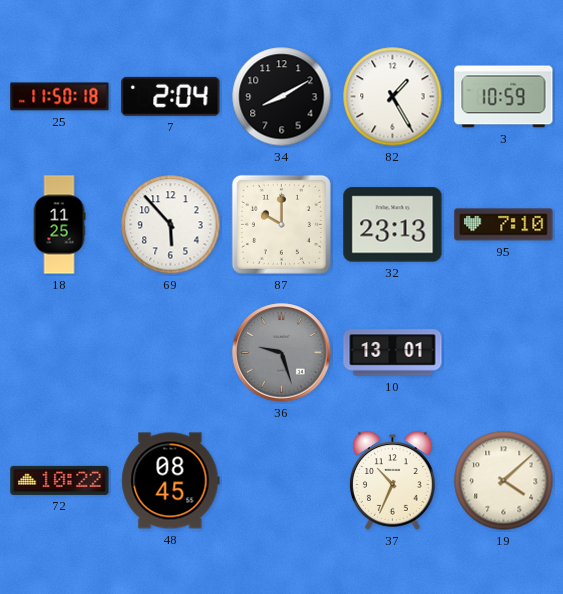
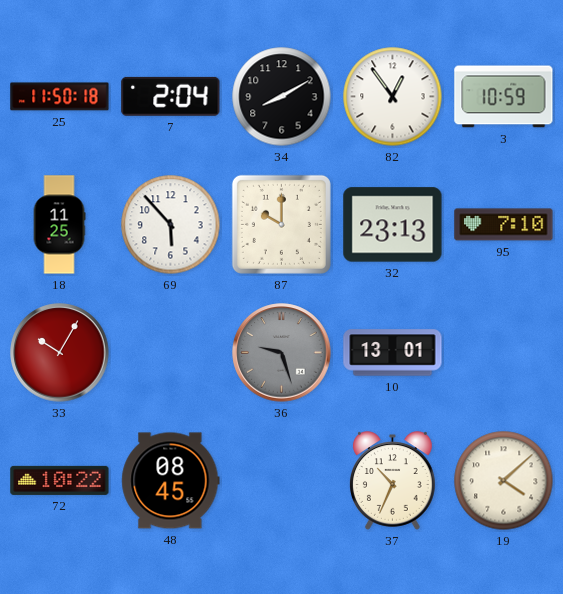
82: 1:25 -> 12:54
33: none -> 10:05
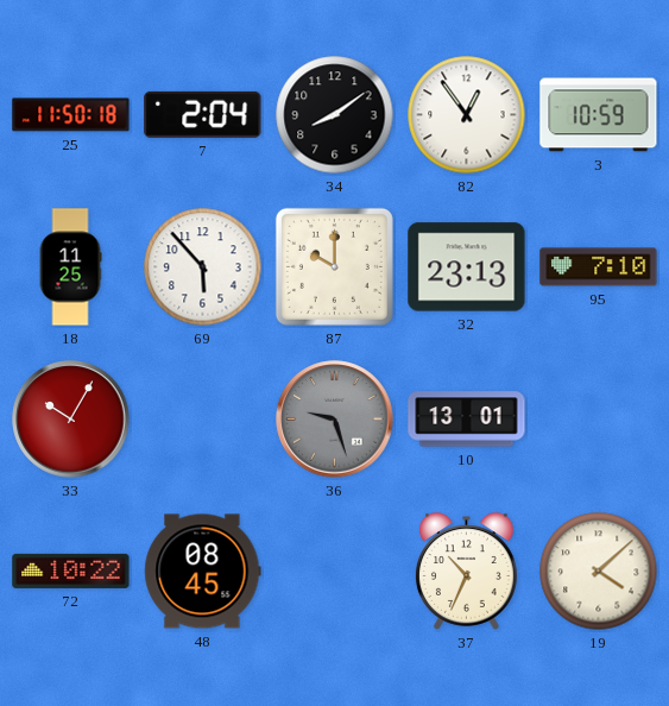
34: 8:10 -> 8:09
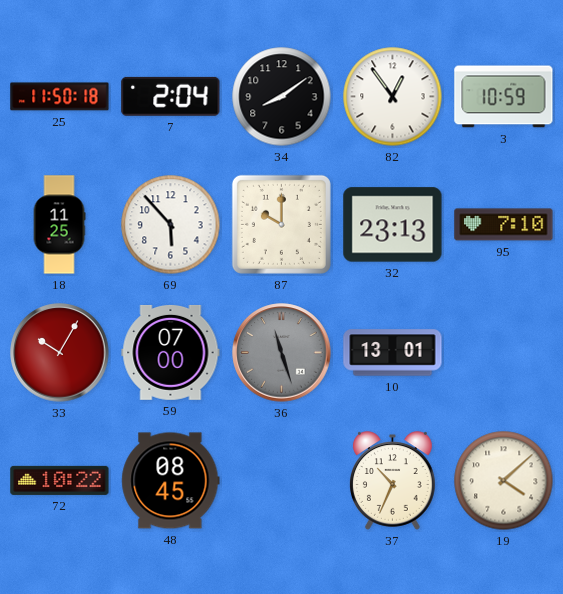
59: none -> 07:00
36: 9:27 -> 11:27
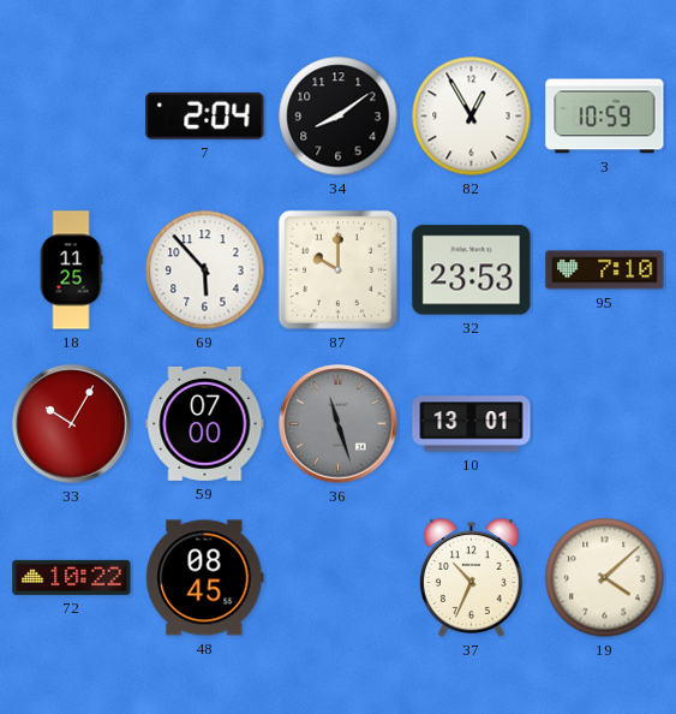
25: 11:50 -> none
82: 12:54 -> 12:55
32: 23:13 -> 23:53
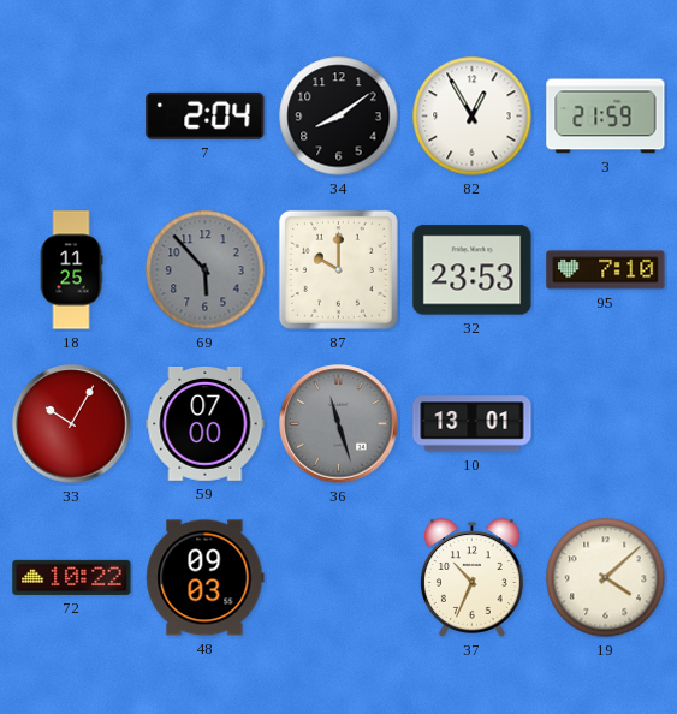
3: 10:59 -> 21:59
69 dial: white -> grey
48: 08:45 -> 09:03
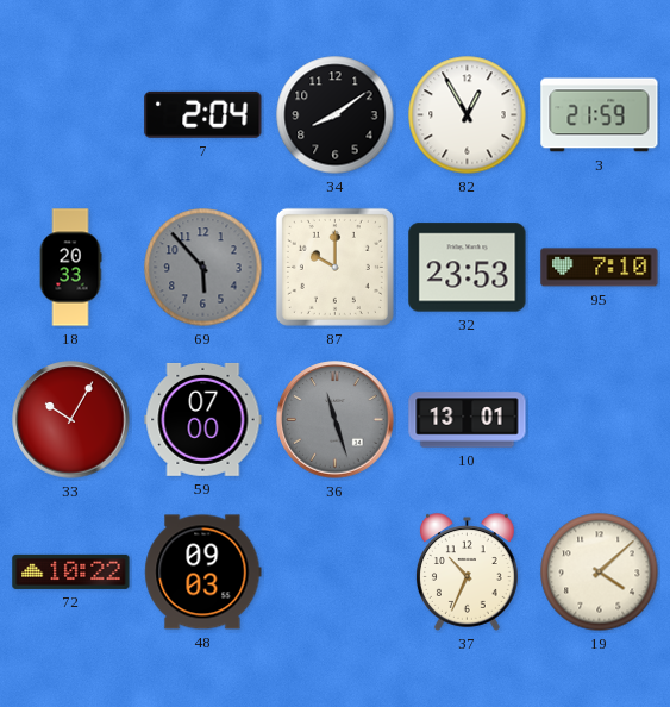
18: 11:25 -> 20:33
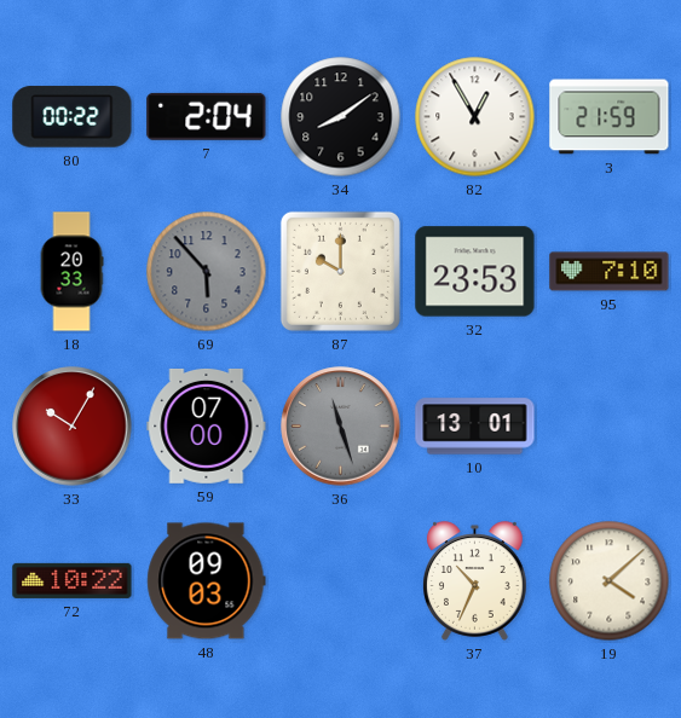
80: none -> 00:22
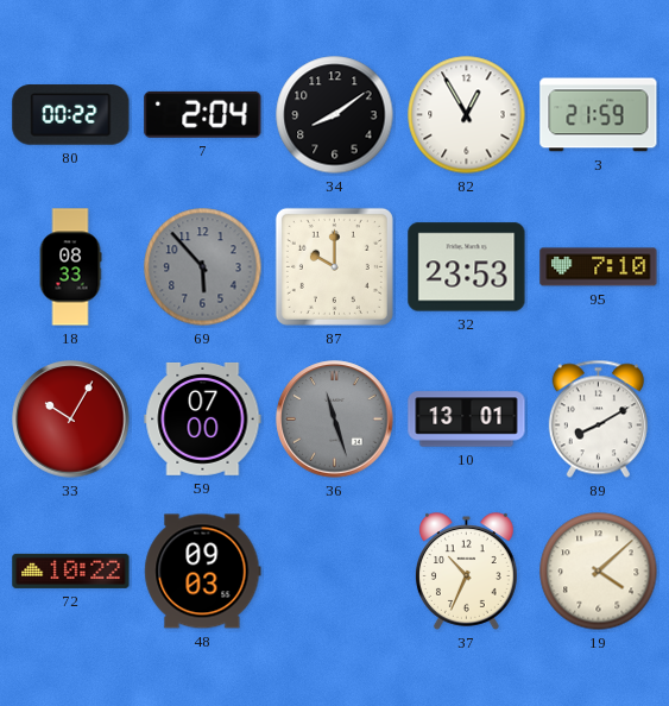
18: 20:33 -> 08:33
89: none -> 8:10
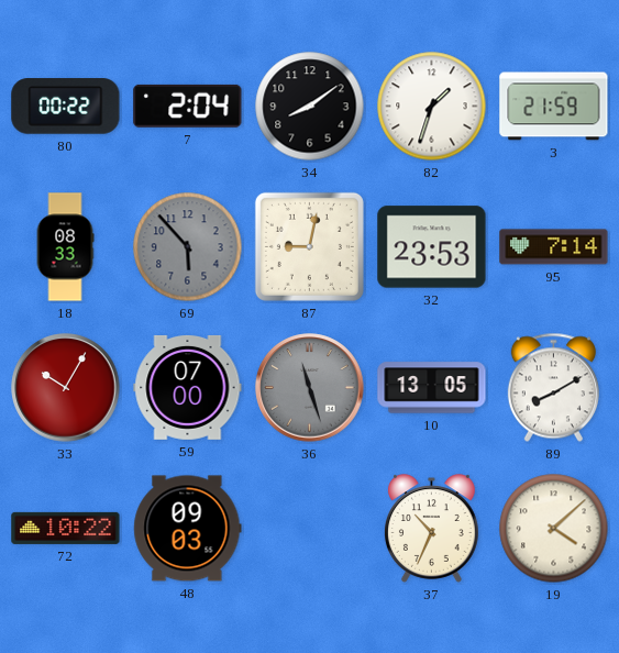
82: 12:55 -> 1:33
87: 10:00 -> 9:02
95: 7:10 -> 7:14
10: 13:01 -> 13:05
